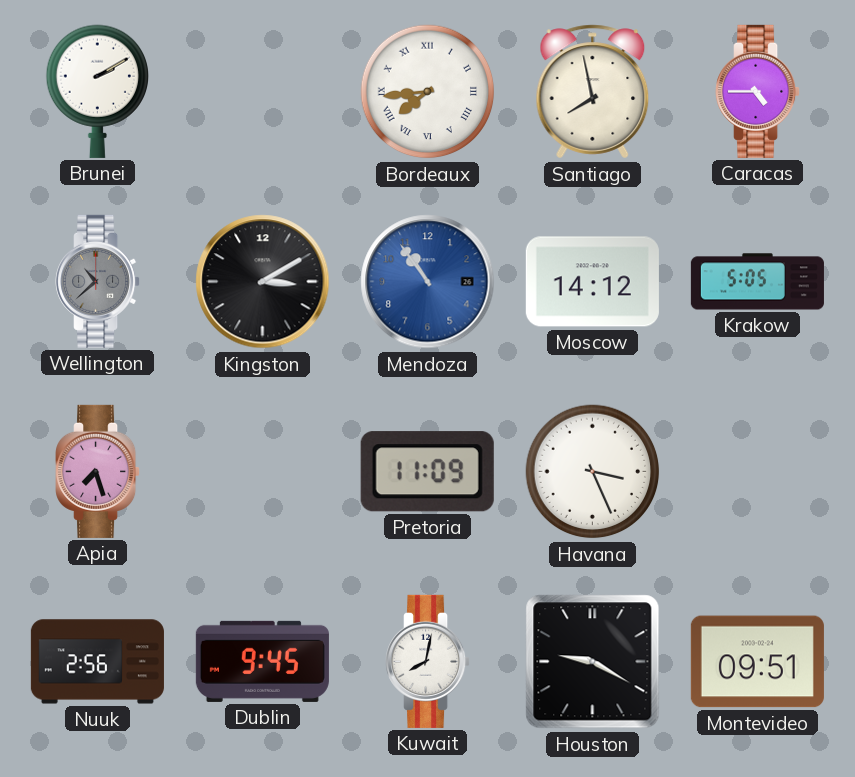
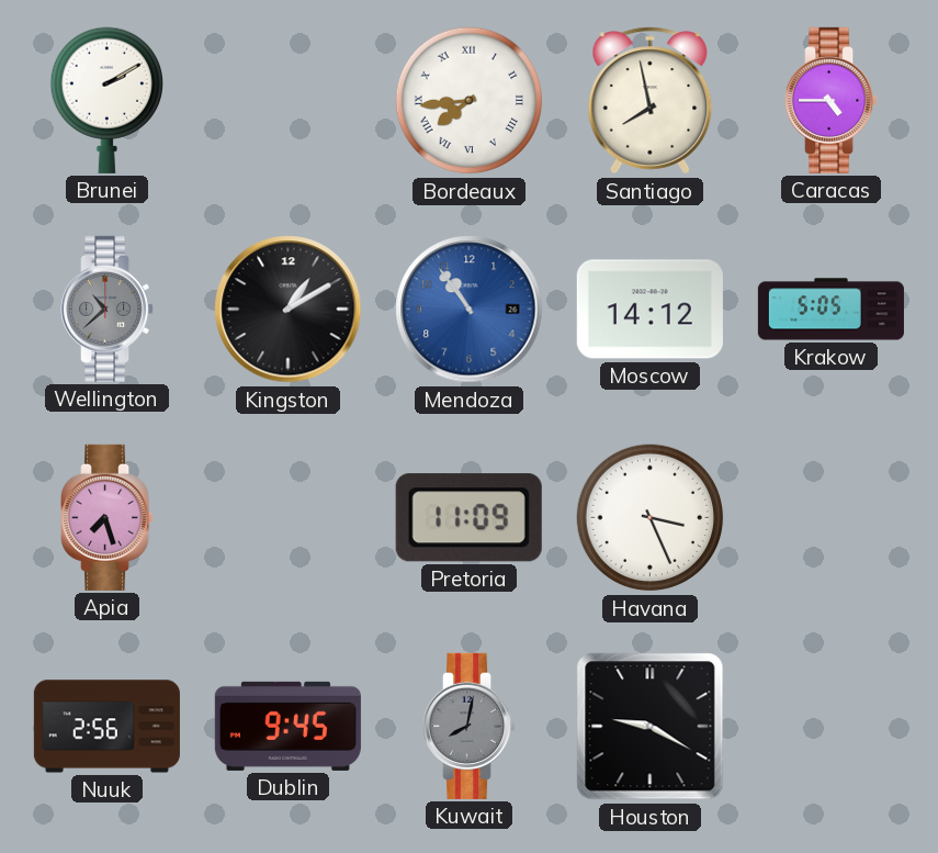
Kingston: 3:10 -> 1:10
Kuwait dial: white -> grey
Montevideo: 09:51 -> none
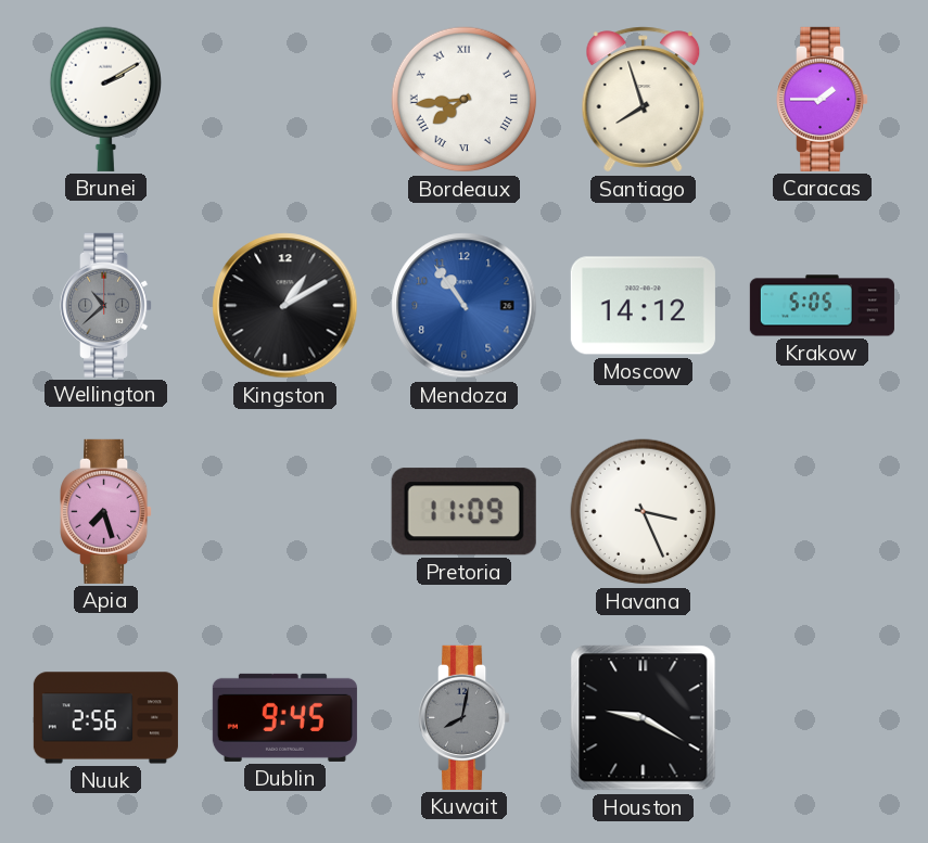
Santiago: 7:58 -> 7:57
Caracas: 4:45 -> 1:45
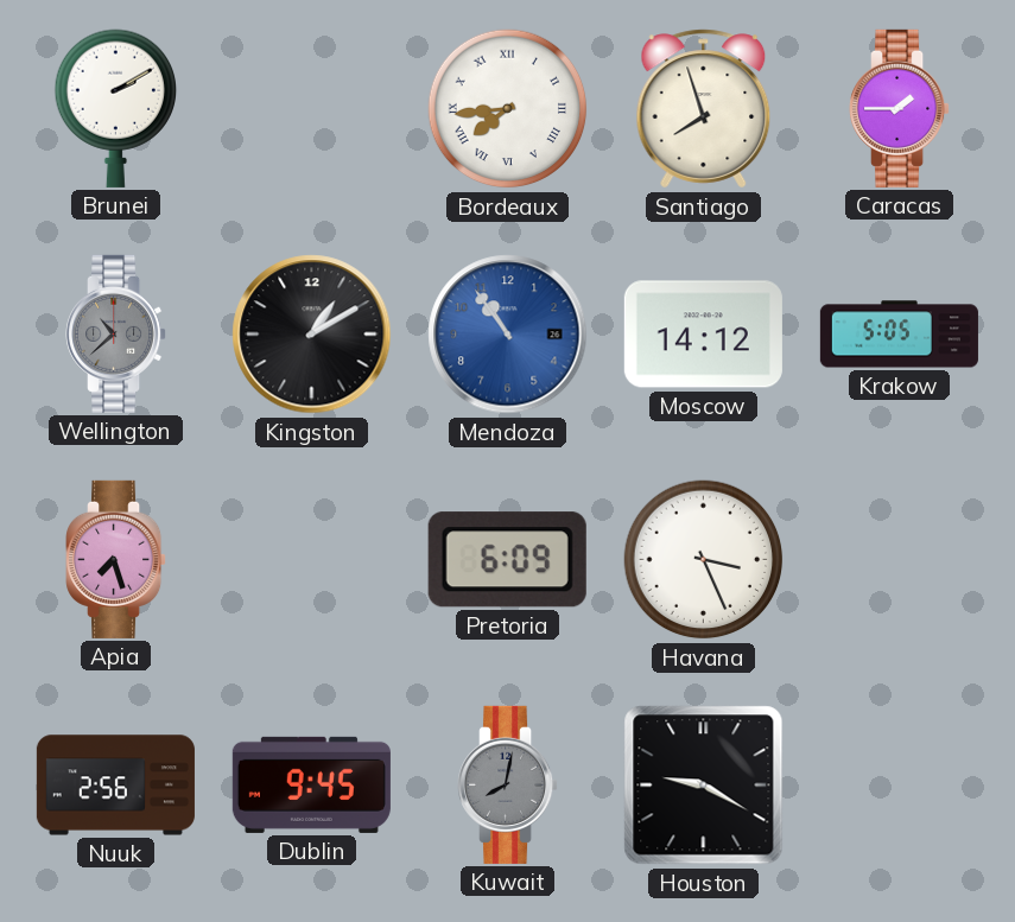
Pretoria: 11:09 -> 6:09
